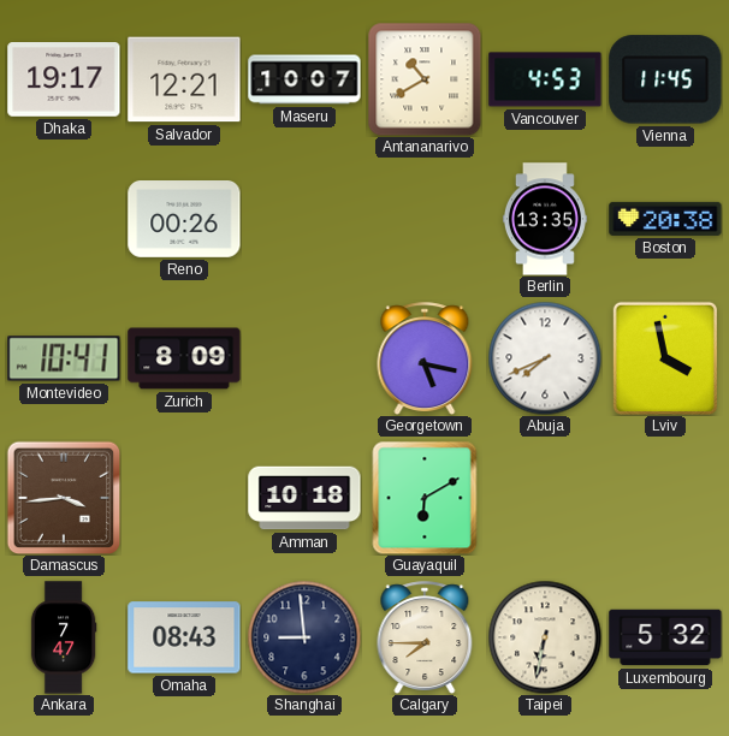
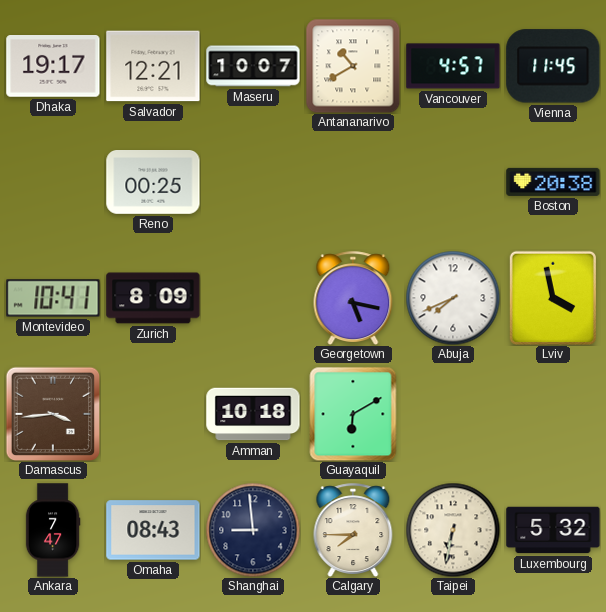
Vancouver: 4:53 -> 4:57
Reno: 00:26 -> 00:25
Berlin: 13:35 -> none
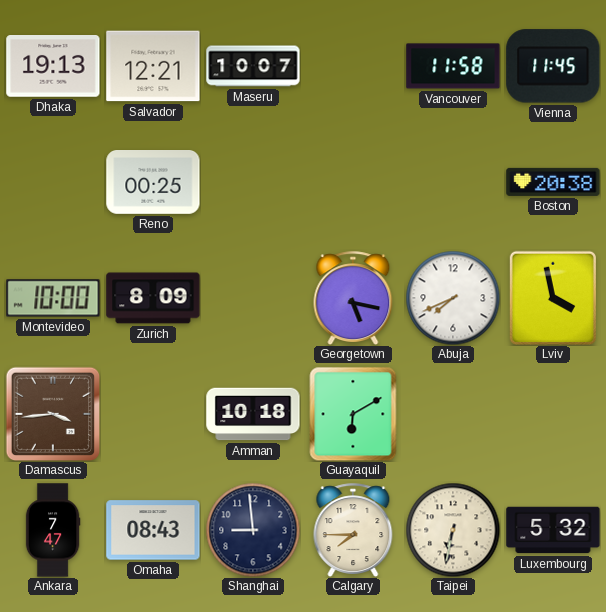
Dhaka: 19:17 -> 19:13
Antananarivo: 10:40 -> none
Vancouver: 4:57 -> 11:58
Montevideo: 10:41 -> 10:00
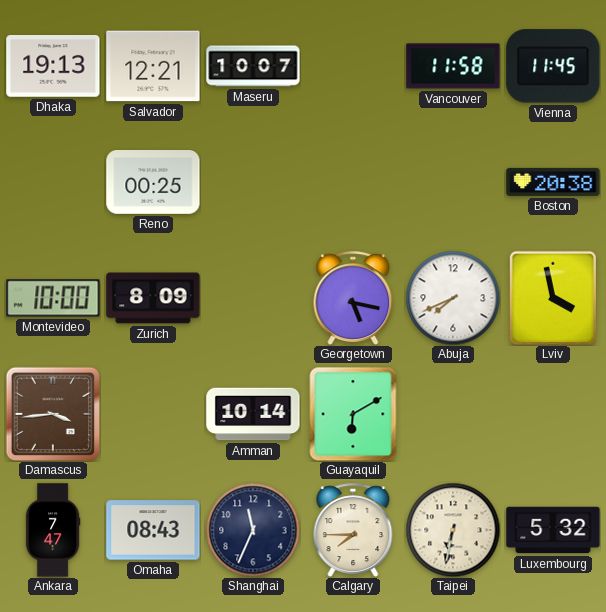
Amman: 10:18 -> 10:14
Shanghai: 8:59 -> 11:34
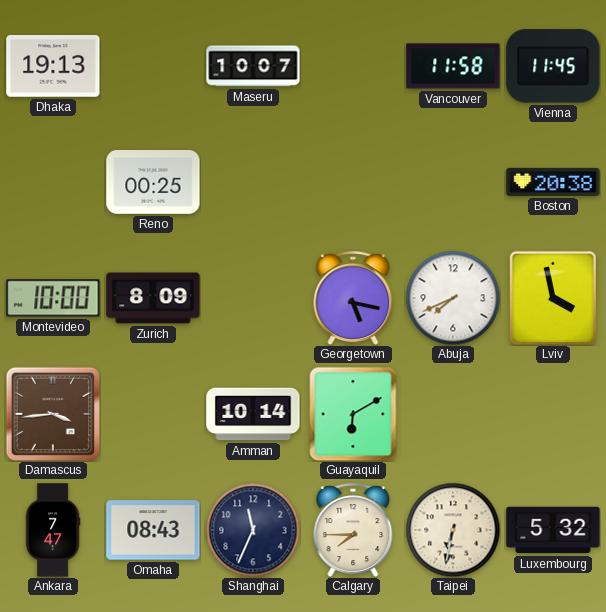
Salvador: 12:21 -> none
